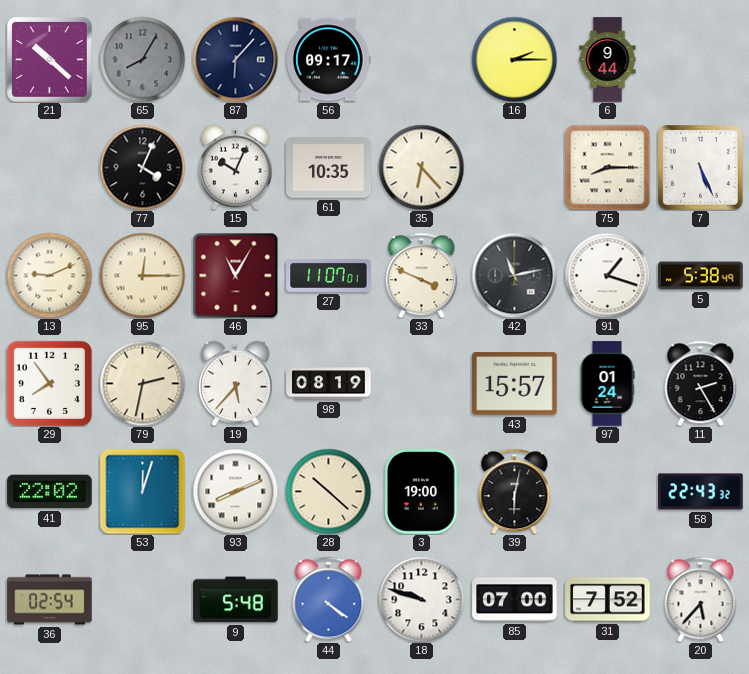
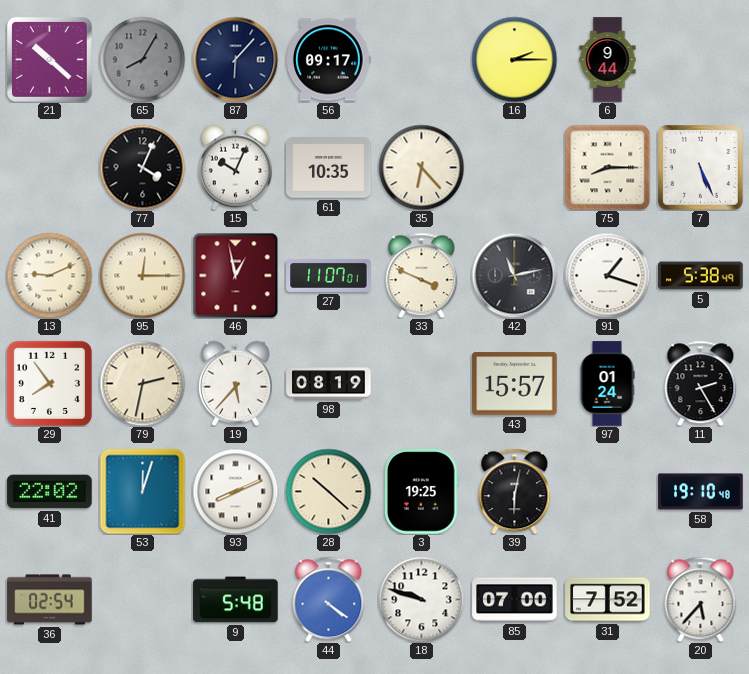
46: 11:05 -> 12:58
3: 19:00 -> 19:25
58: 22:43 -> 19:10
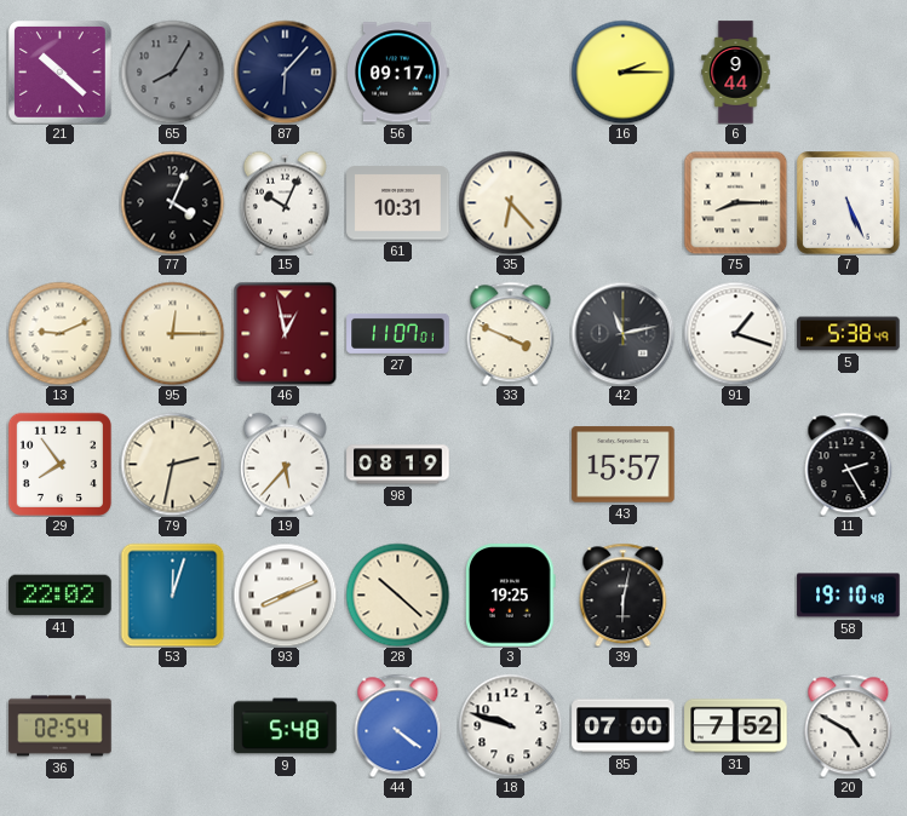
61: 10:35 -> 10:31
97: 01:24 -> none
20: 5:37 -> 4:50
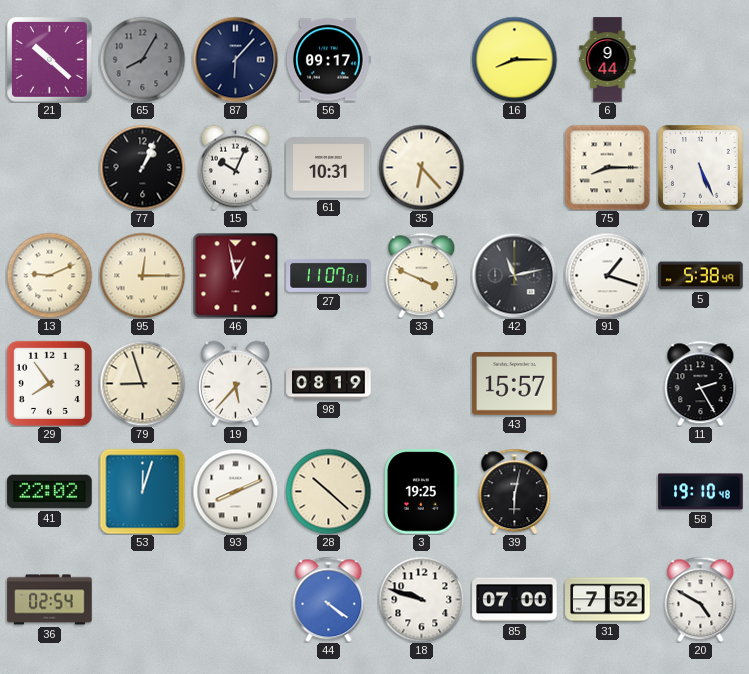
16: 2:15 -> 8:15
77: 4:04 -> 1:04
79: 2:32 -> 8:57
9: 5:48 -> none
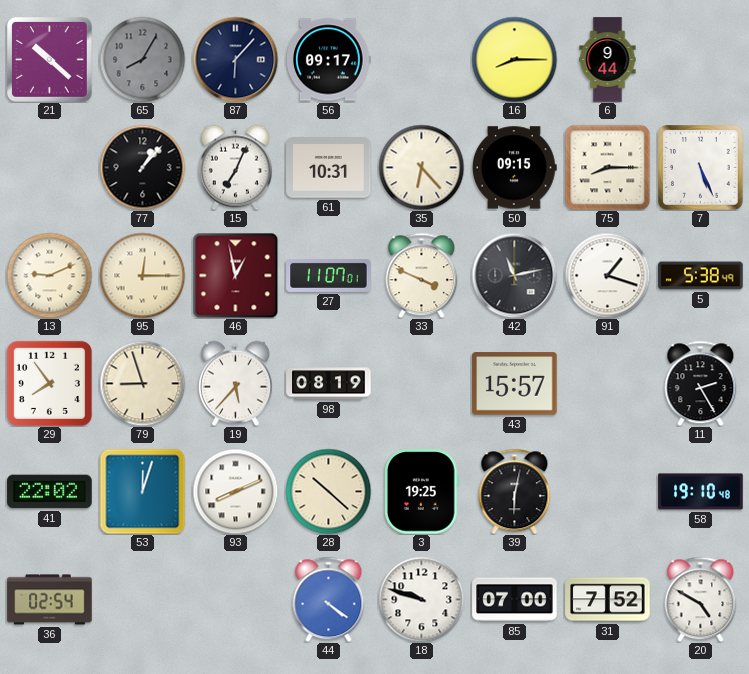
77: 1:04 -> 1:07
15: 10:04 -> 7:04
50: none -> 09:15
